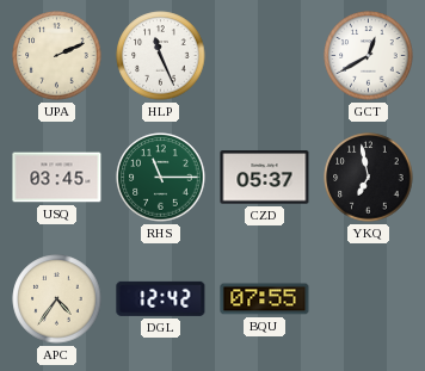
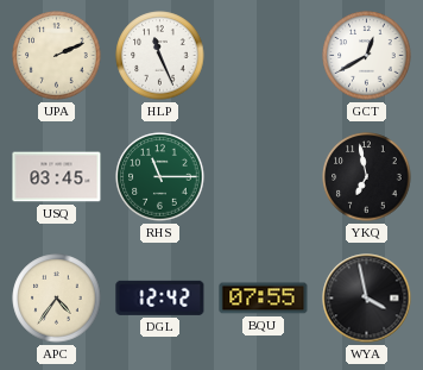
CZD: 05:37 -> none
WYA: none -> 3:58
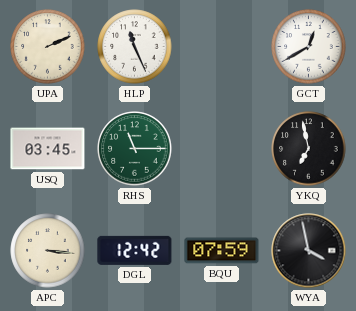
APC: 4:36 -> 3:16
BQU: 07:55 -> 07:59
